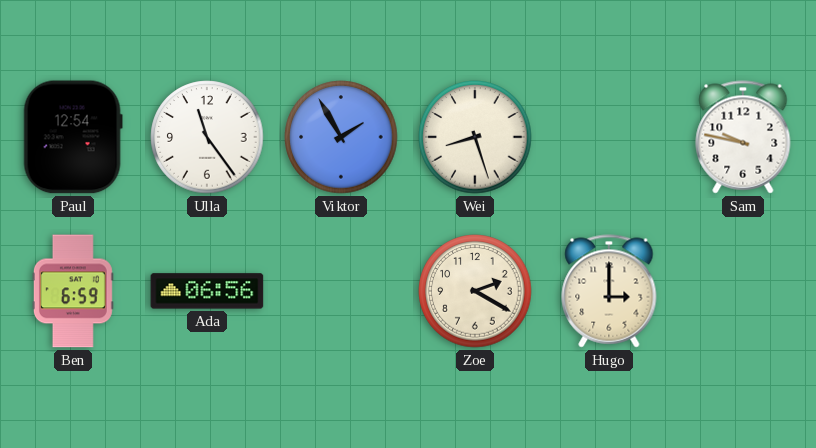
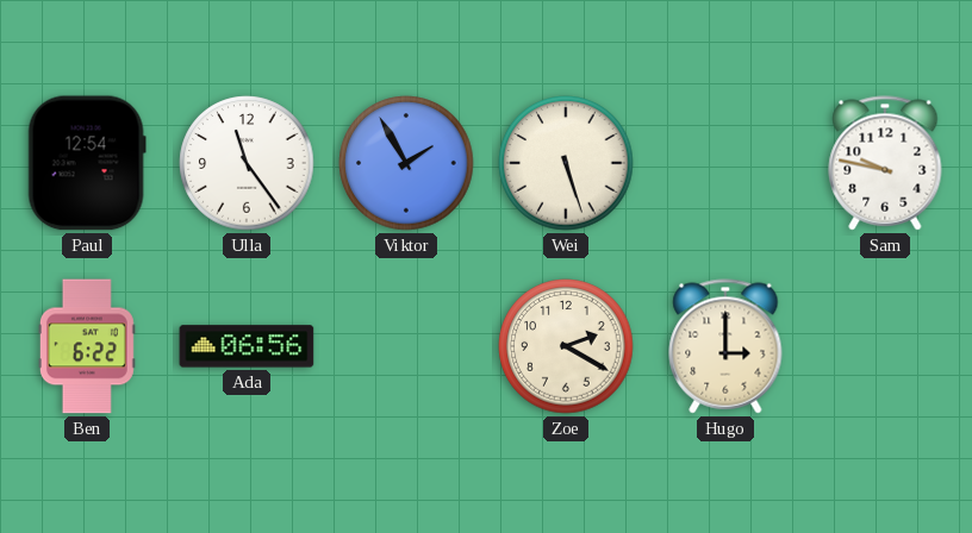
Wei: 8:27 -> 5:27
Ben: 6:59 -> 6:22
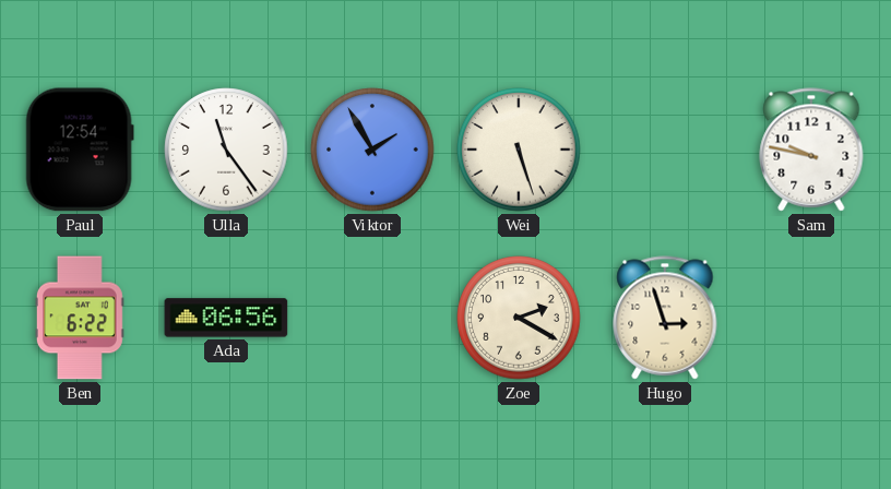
Hugo: 3:00 -> 2:57
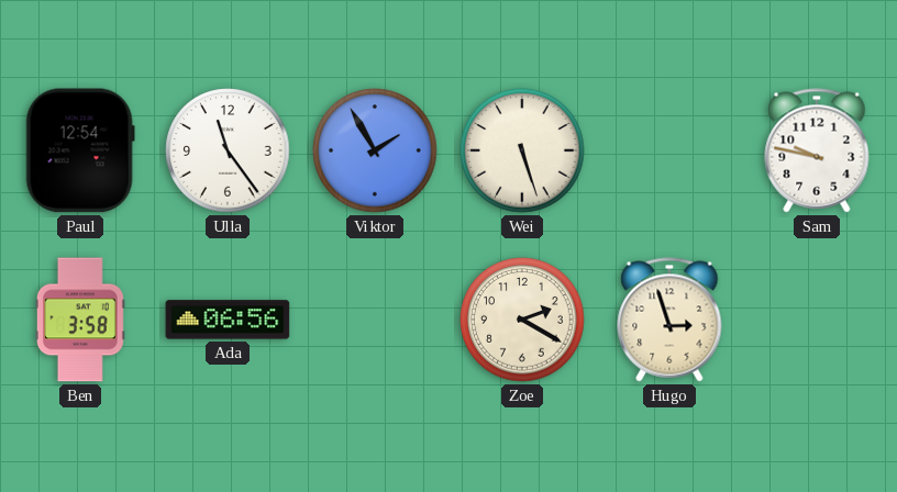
Ben: 6:22 -> 3:58
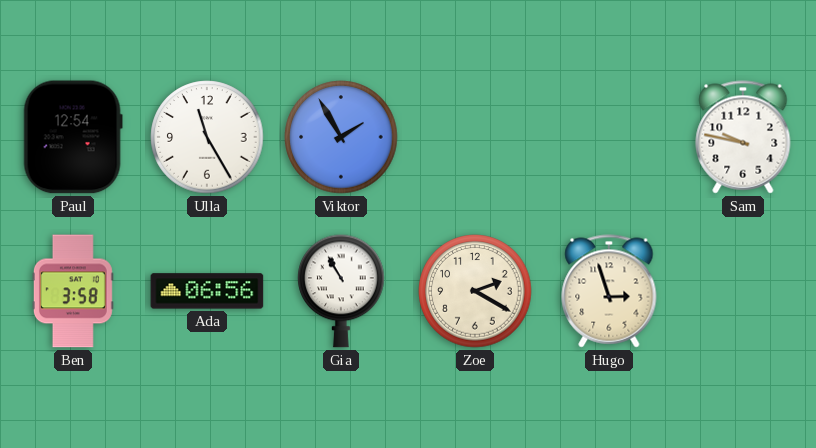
Ulla: 11:24 -> 11:25
Wei: 5:27 -> none
Gia: none -> 10:55
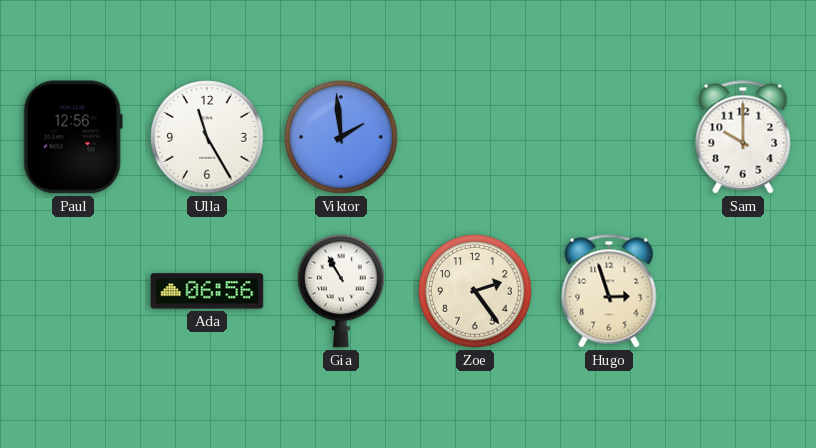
Paul: 12:54 -> 12:56
Viktor: 1:55 -> 1:59
Sam: 9:47 -> 10:00
Ben: 3:58 -> none
Zoe: 2:20 -> 2:24
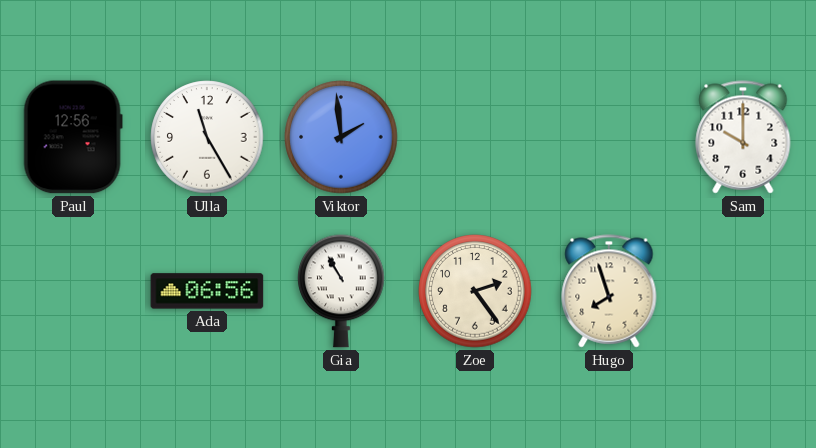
Hugo: 2:57 -> 7:57
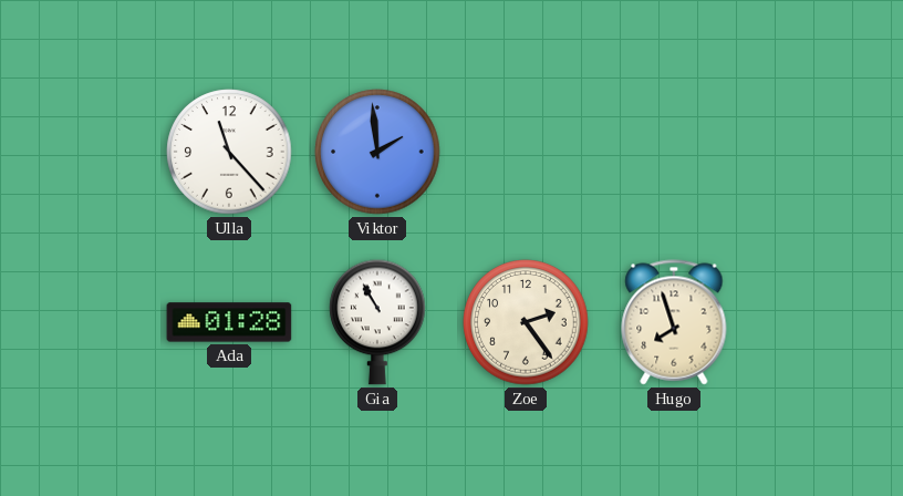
Paul: 12:56 -> none
Ulla: 11:25 -> 11:23
Sam: 10:00 -> none
Ada: 06:56 -> 01:28
